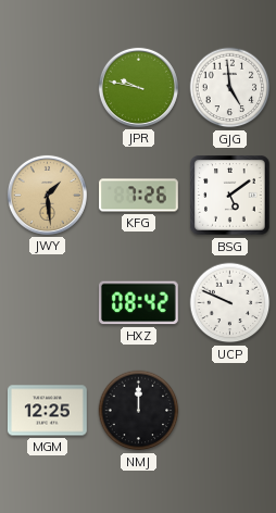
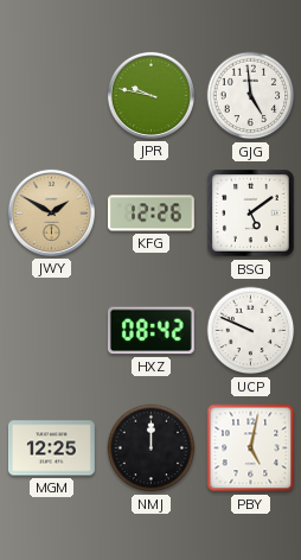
JWY: 1:29 -> 1:50
KFG: 7:26 -> 12:26
PBY: none -> 5:02
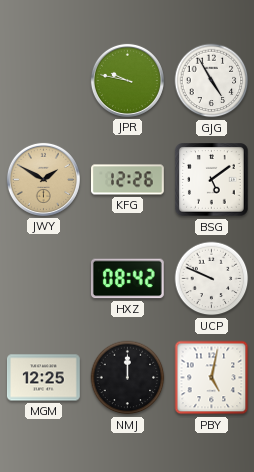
GJG: 4:59 -> 4:55
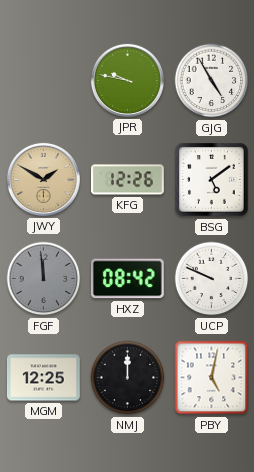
FGF: none -> 11:59
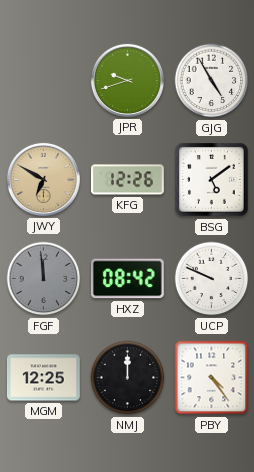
JPR: 9:47 -> 9:42
JWY: 1:50 -> 6:50
PBY: 5:02 -> 4:24
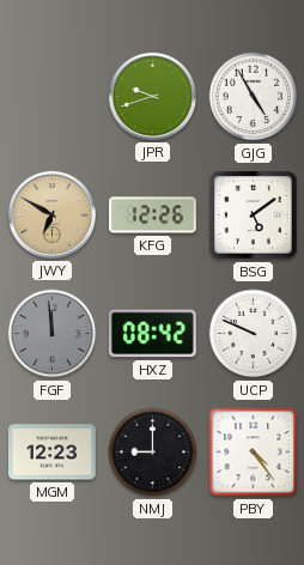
MGM: 12:25 -> 12:23
NMJ: 12:00 -> 9:00
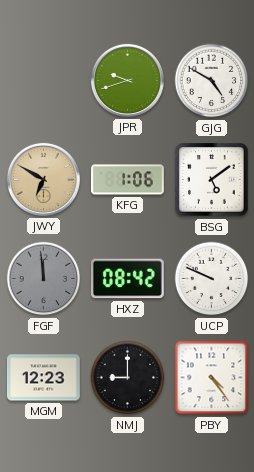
GJG: 4:55 -> 4:50
KFG: 12:26 -> 1:06
